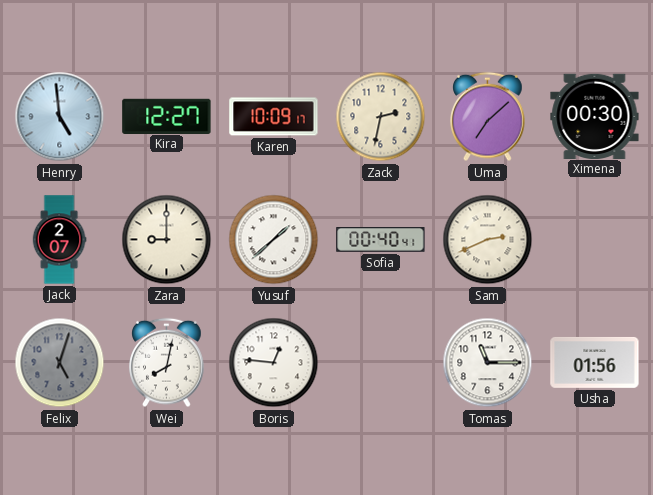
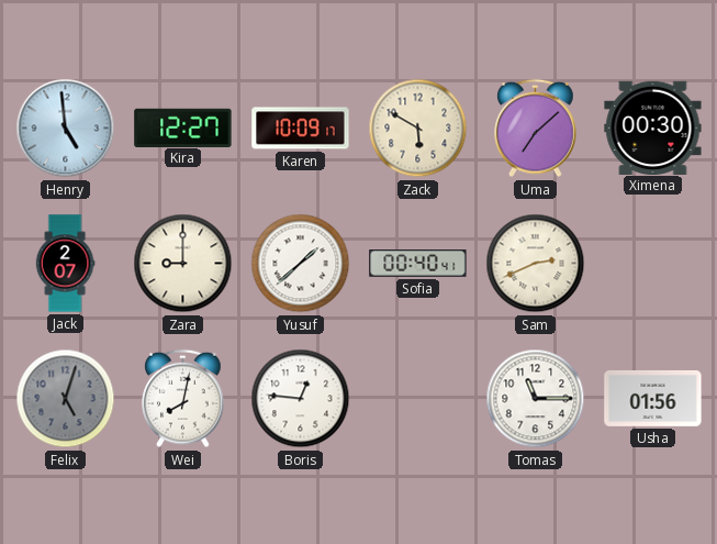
Zack: 2:32 -> 5:50
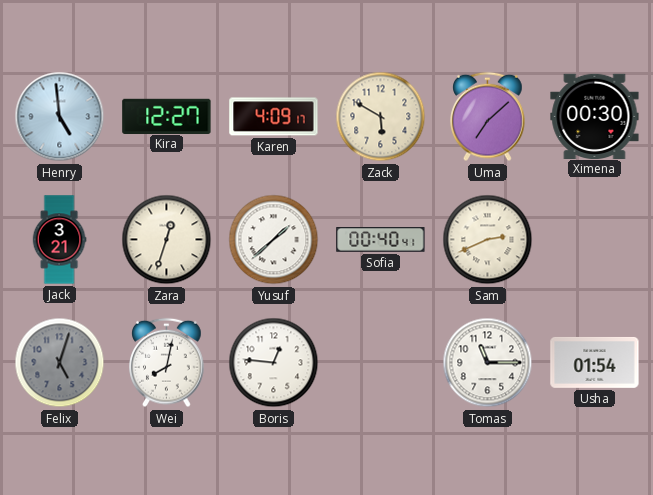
Karen: 10:09 -> 4:09
Jack: 2:07 -> 3:21
Zara: 9:00 -> 12:33
Usha: 01:56 -> 01:54
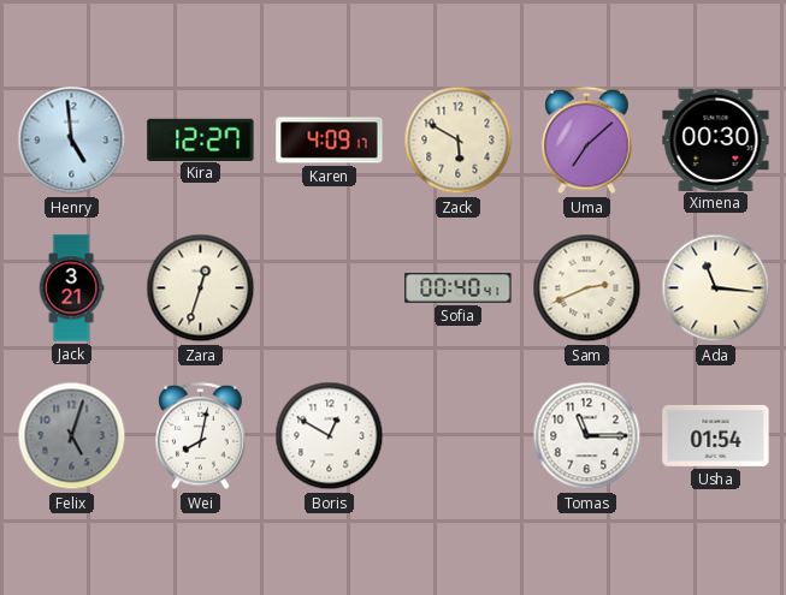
Yusuf: 1:38 -> none
Ada: none -> 11:16
Boris: 12:46 -> 12:50
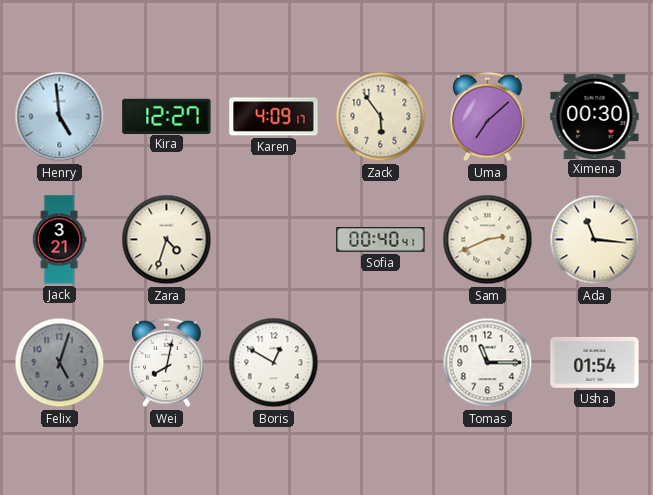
Zack: 5:50 -> 5:54
Zara: 12:33 -> 4:33
